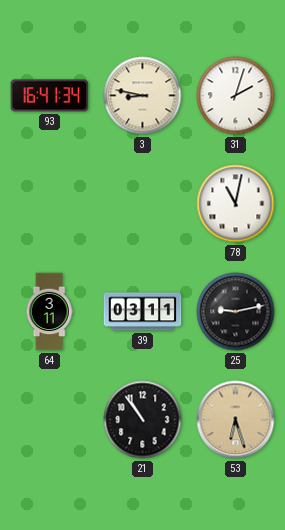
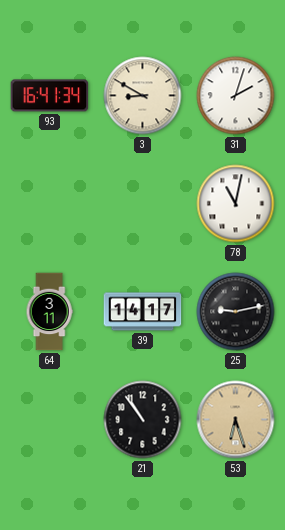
3: 8:47 -> 8:50
39: 03:11 -> 14:17
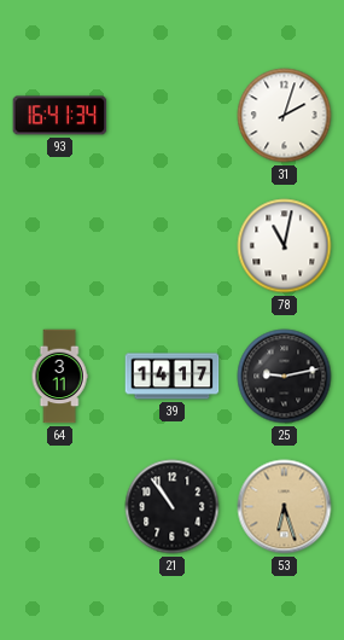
3: 8:50 -> none
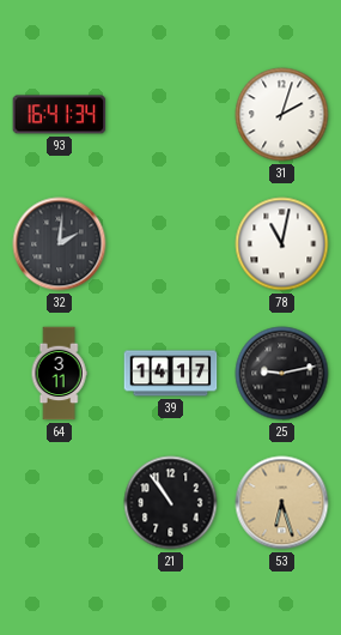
32: none -> 2:01
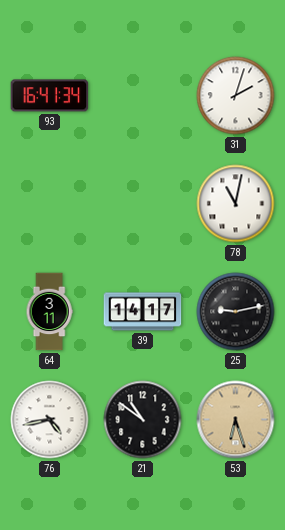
32: 2:01 -> none
76: none -> 4:43
21: 10:54 -> 10:51
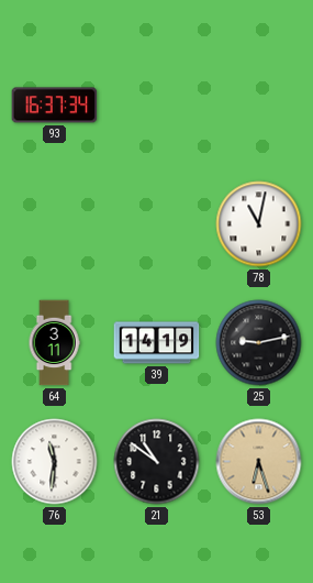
93: 16:41 -> 16:37
31: 2:03 -> none
39: 14:17 -> 14:19
76: 4:43 -> 11:31
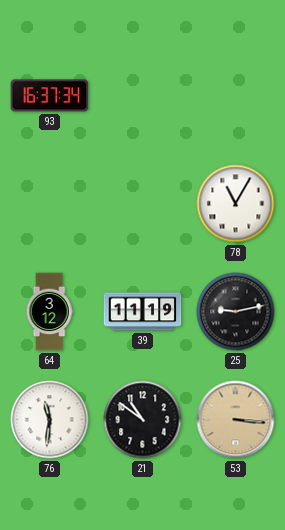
78: 11:02 -> 11:05
64: 3:11 -> 3:12
39: 14:19 -> 11:19
53: 6:27 -> 3:16
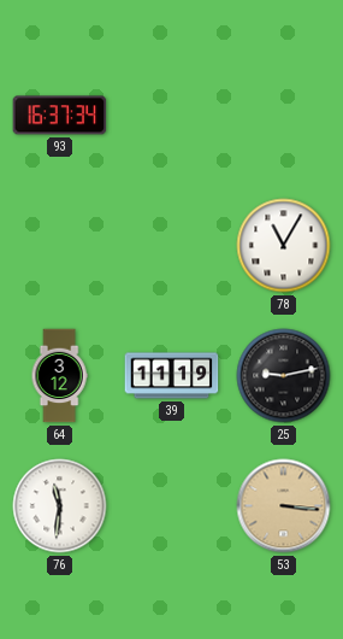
21: 10:51 -> none
